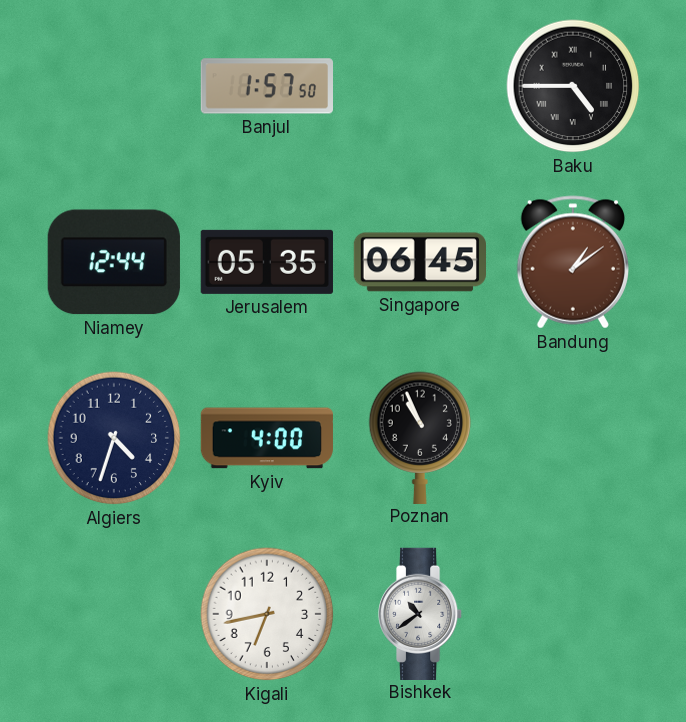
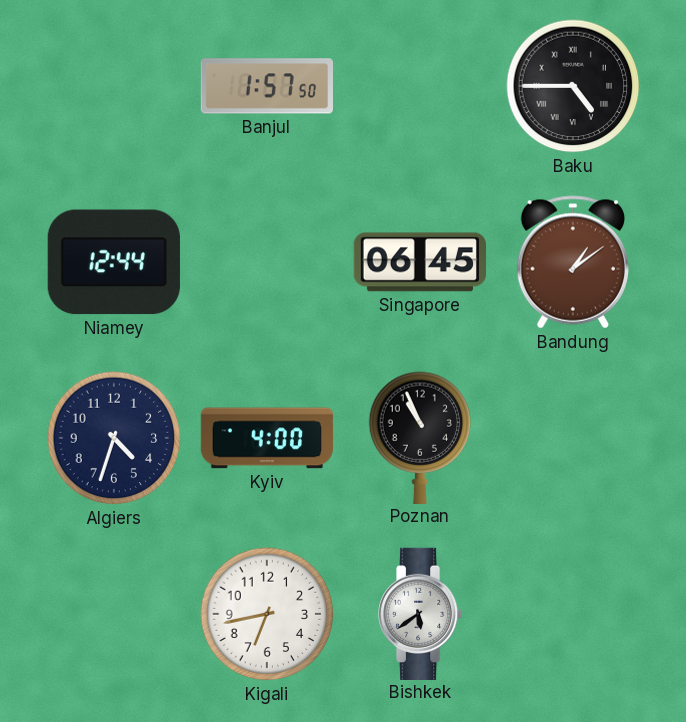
Jerusalem: 05:35 -> none
Bishkek: 10:39 -> 5:39
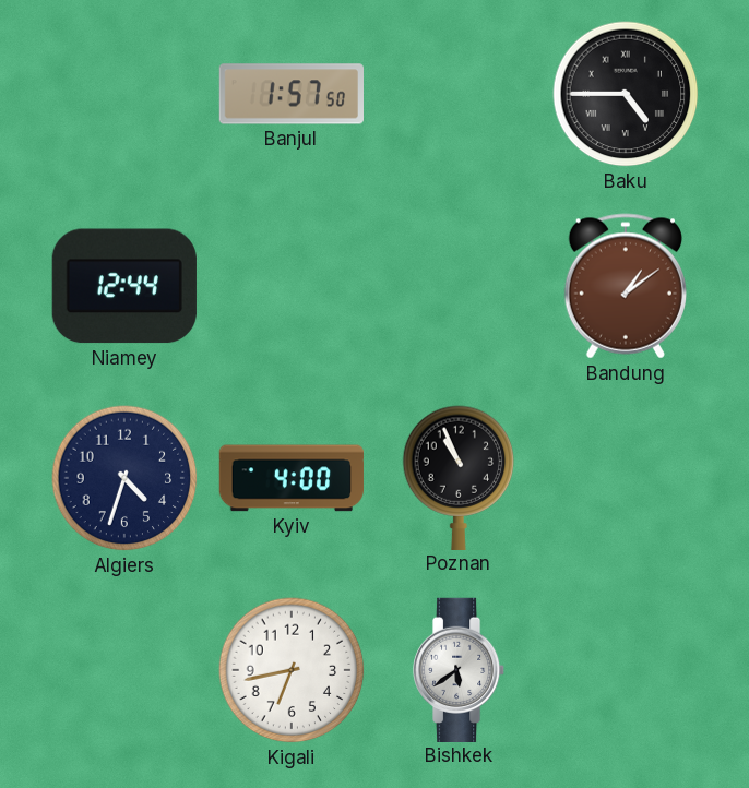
Singapore: 06:45 -> none
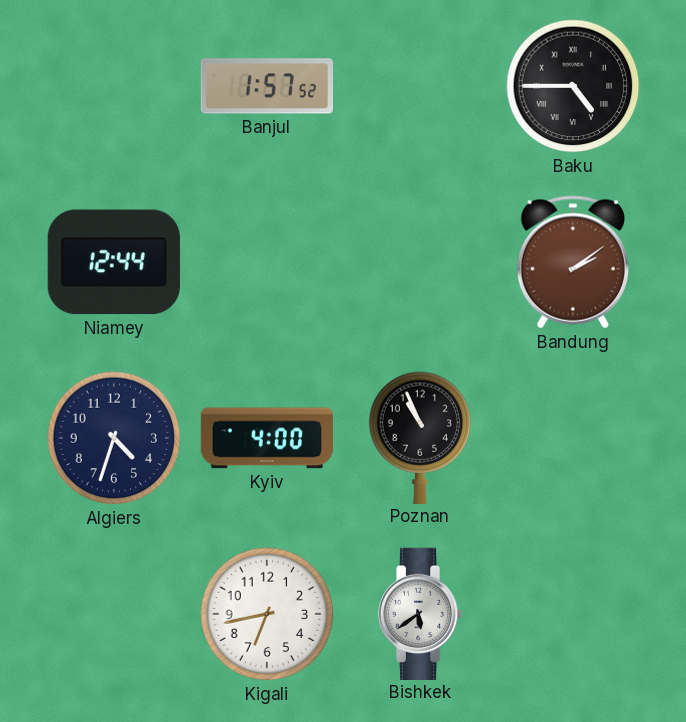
Banjul: 1:57:50 -> 1:57:52
Bandung: 1:09 -> 2:09
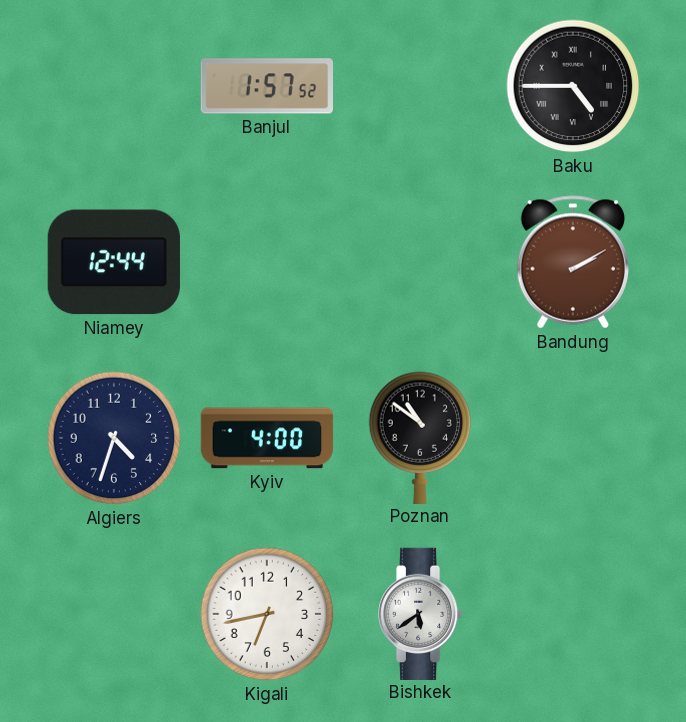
Bandung: 2:09 -> 2:10
Poznan: 10:56 -> 10:51
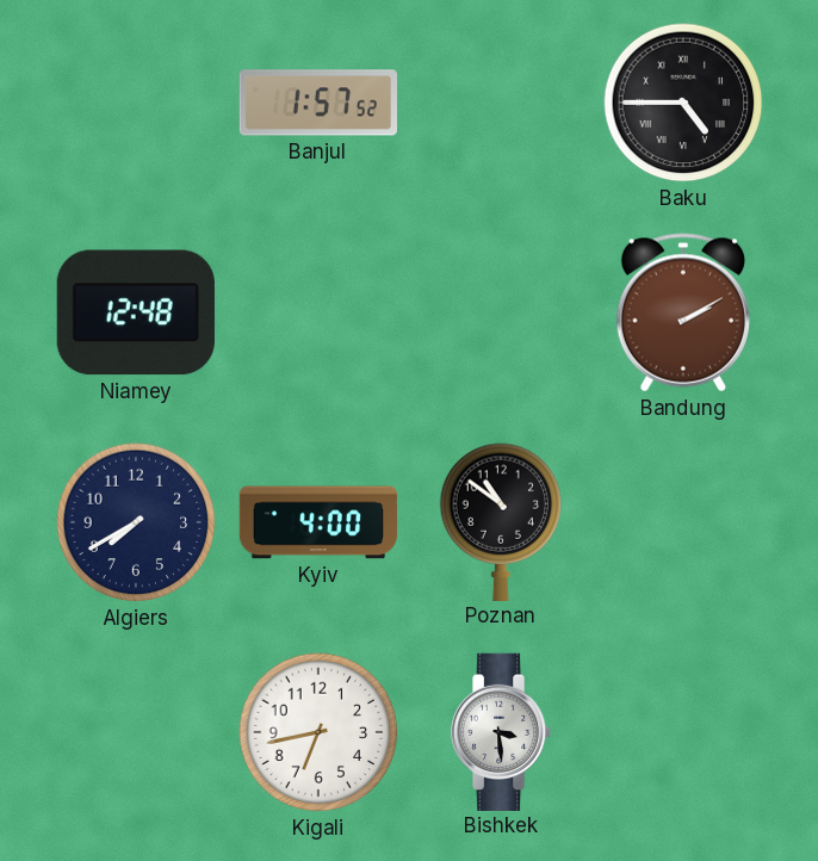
Niamey: 12:44 -> 12:48
Algiers: 4:33 -> 7:40
Bishkek: 5:39 -> 3:29
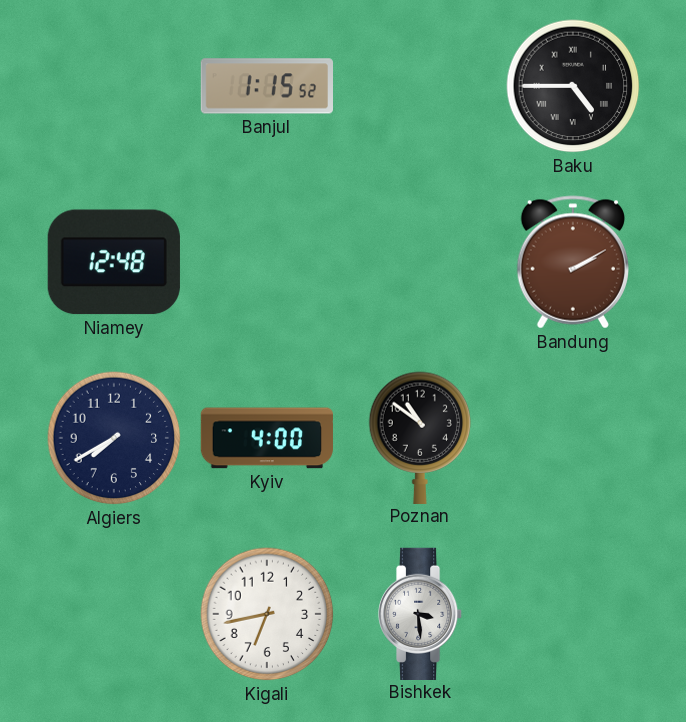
Banjul: 1:57 -> 1:15
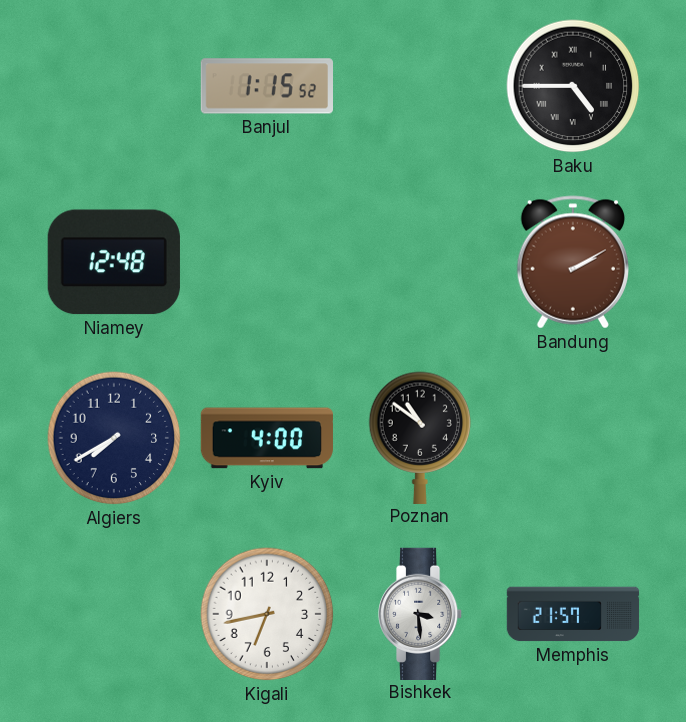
Memphis: none -> 21:57
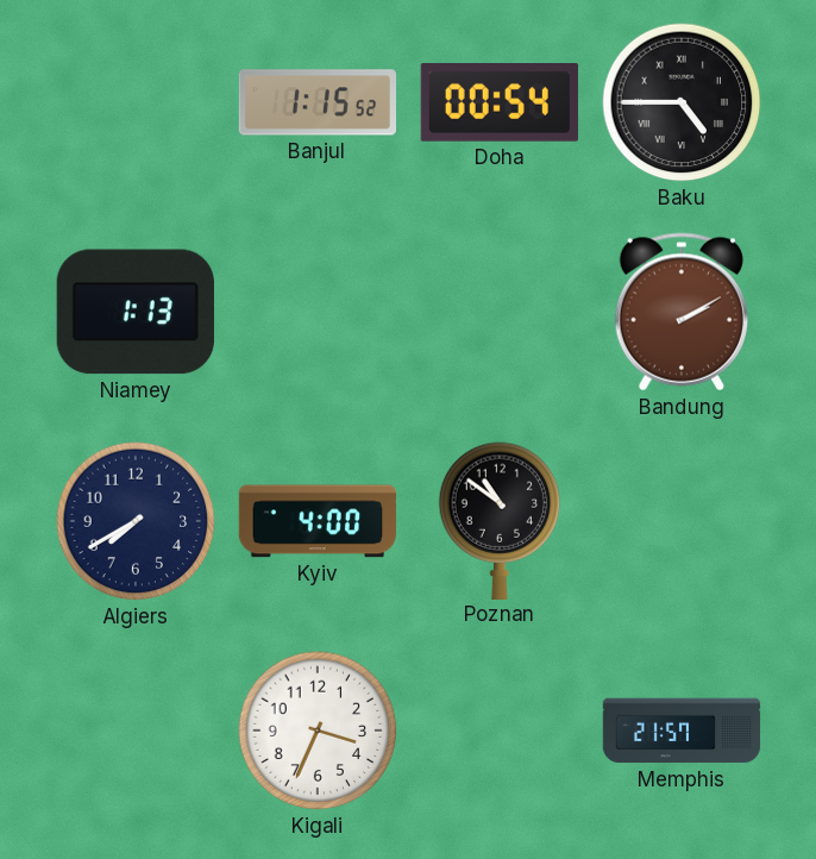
Doha: none -> 00:54
Niamey: 12:48 -> 1:13
Kigali: 6:43 -> 3:34
Bishkek: 3:29 -> none
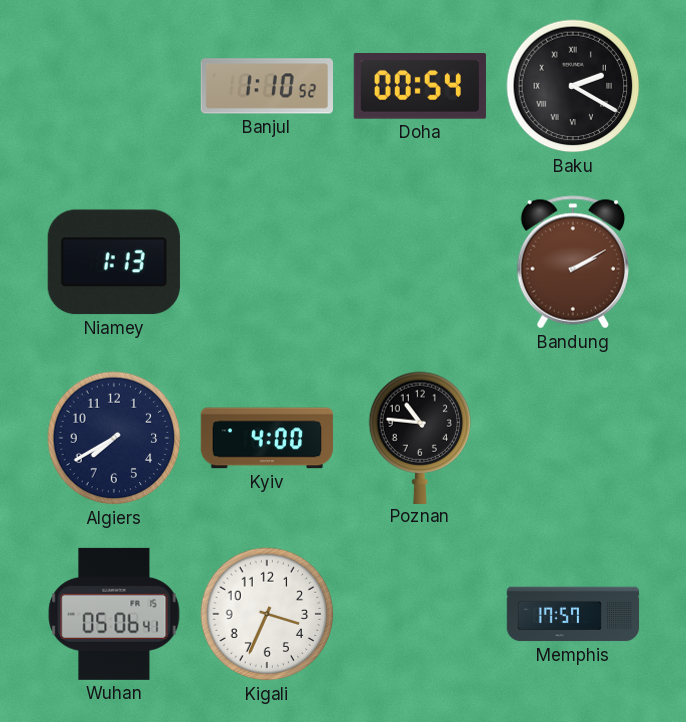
Banjul: 1:15 -> 1:10
Baku: 4:45 -> 2:20
Poznan: 10:51 -> 10:46
Wuhan: none -> 05:06
Memphis: 21:57 -> 17:57
